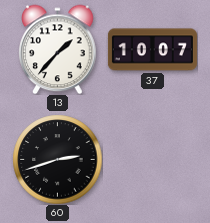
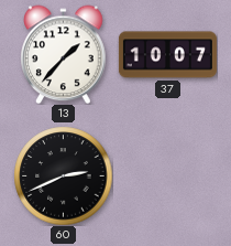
60: 2:42 -> 2:41
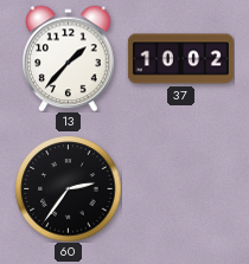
37: 10:07 -> 10:02
60: 2:41 -> 2:36
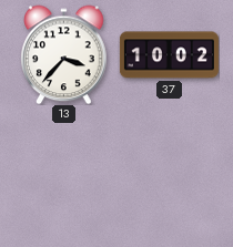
13: 1:37 -> 3:37
60: 2:36 -> none
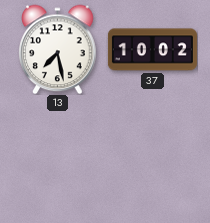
13: 3:37 -> 7:28
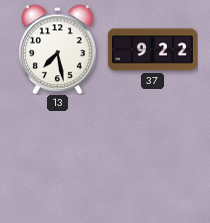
37: 10:02 -> 9:22
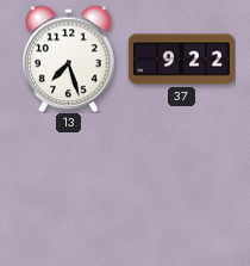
13: 7:28 -> 7:27
